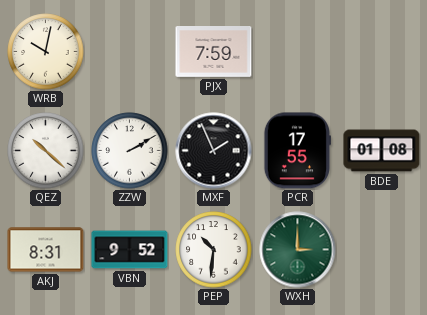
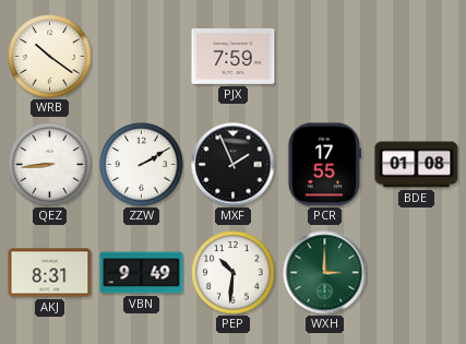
WRB: 10:02 -> 10:21
QEZ: 10:22 -> 8:44
VBN: 9:52 -> 9:49
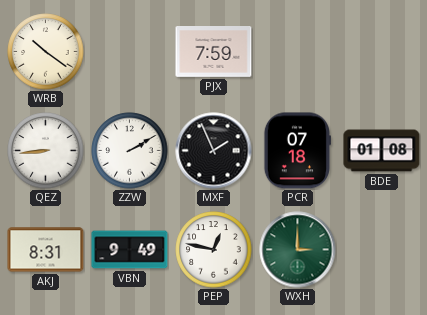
PCR: 17:55 -> 07:18
PEP: 10:31 -> 12:47
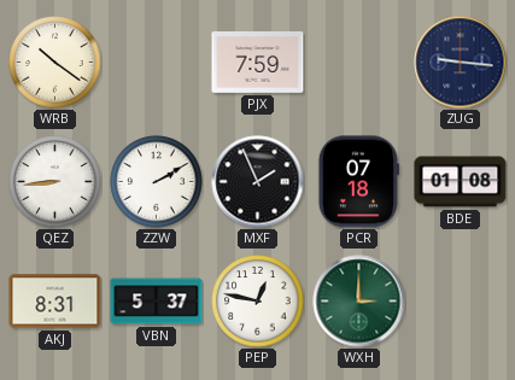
ZUG: none -> 9:16
VBN: 9:49 -> 5:37
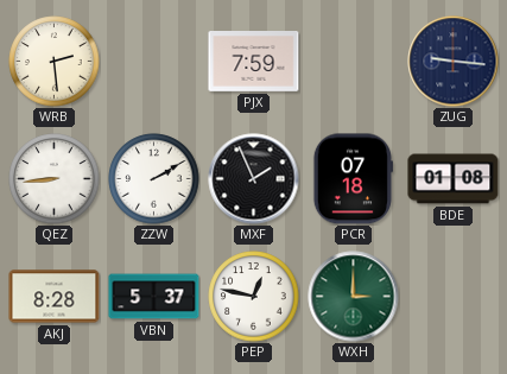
WRB: 10:21 -> 2:29
AKJ: 8:31 -> 8:28
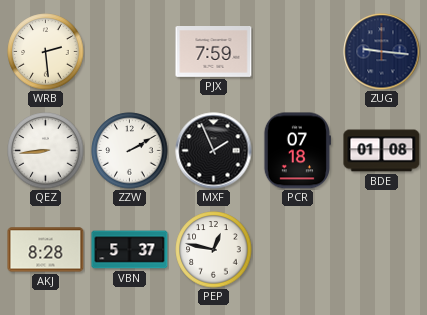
WXH: 3:00 -> none
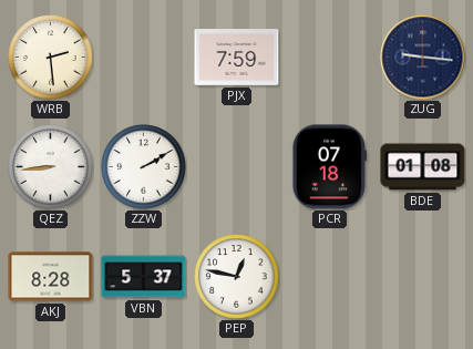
MXF: 1:56 -> none
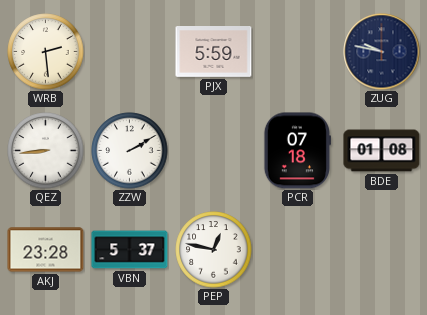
PJX: 7:59 -> 5:59
ZUG: 9:16 -> 9:47
AKJ: 8:28 -> 23:28
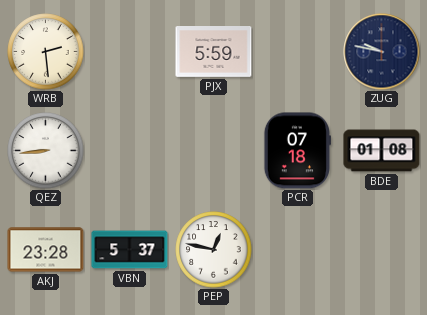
ZZW: 2:10 -> none
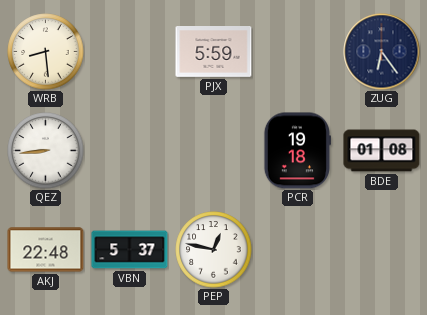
WRB: 2:29 -> 8:29
ZUG: 9:47 -> 6:24
PCR: 07:18 -> 19:18
AKJ: 23:28 -> 22:48
